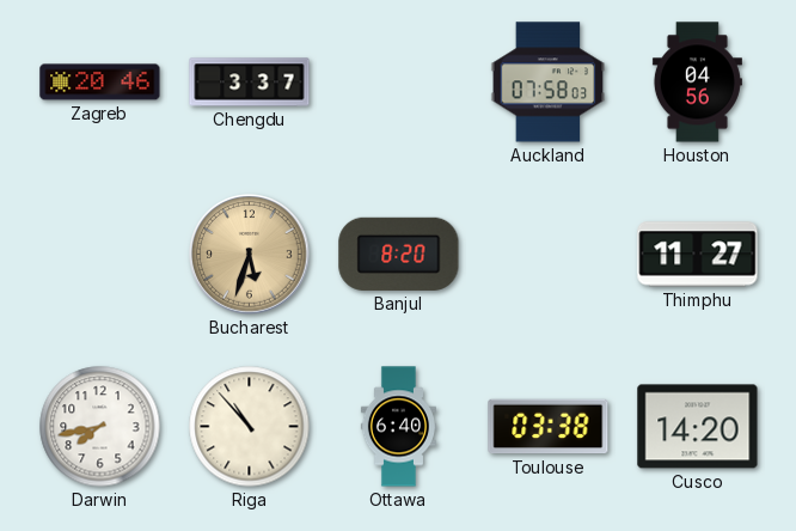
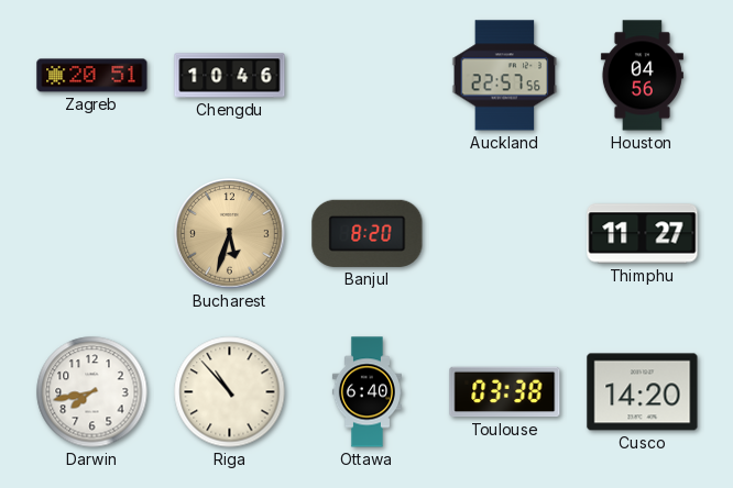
Zagreb: 20:46 -> 20:51
Chengdu: 3:37 -> 10:46
Auckland: 07:58 -> 22:57
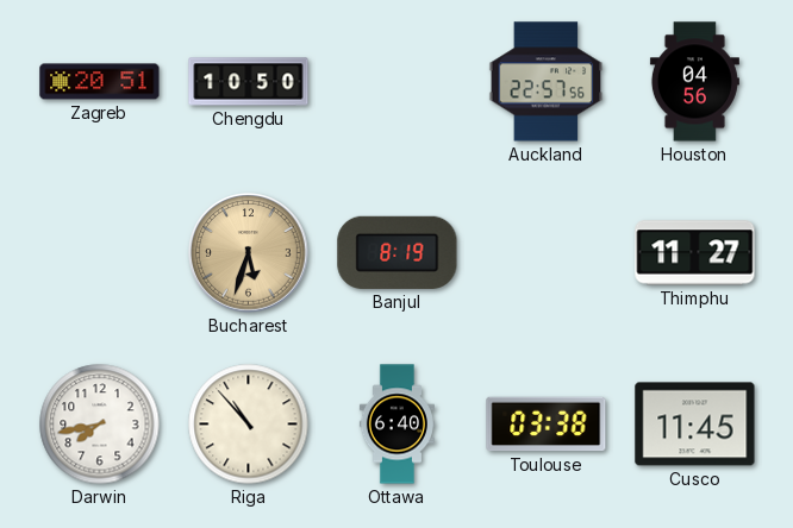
Chengdu: 10:46 -> 10:50
Banjul: 8:20 -> 8:19
Cusco: 14:20 -> 11:45
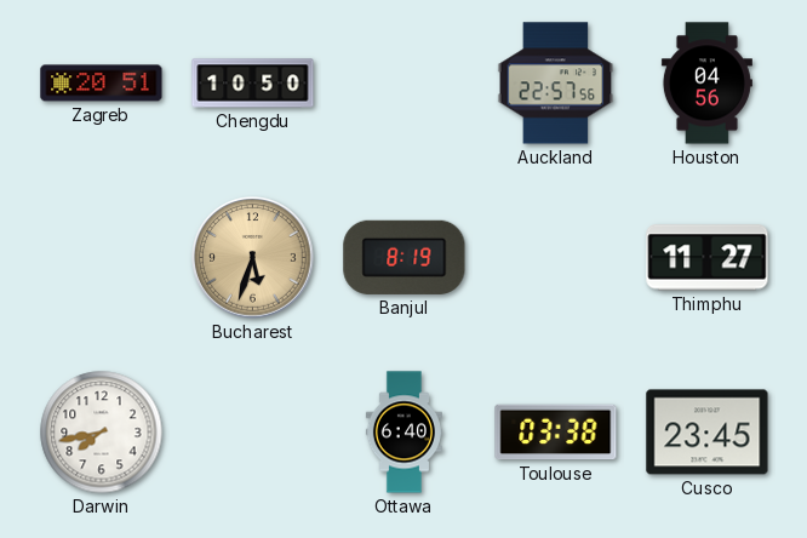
Riga: 10:53 -> none
Cusco: 11:45 -> 23:45
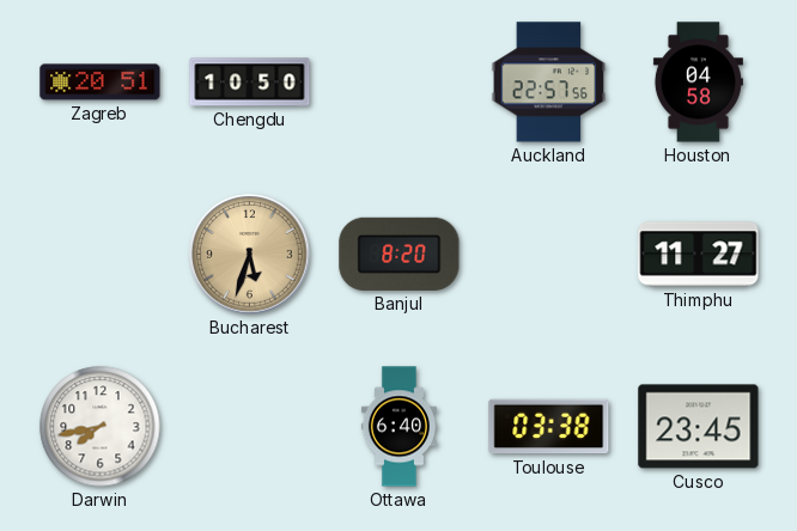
Houston: 04:56 -> 04:58
Banjul: 8:19 -> 8:20
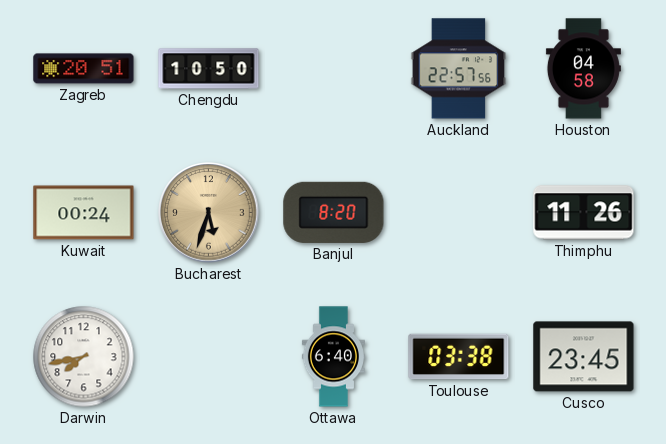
Kuwait: none -> 00:24
Thimphu: 11:27 -> 11:26
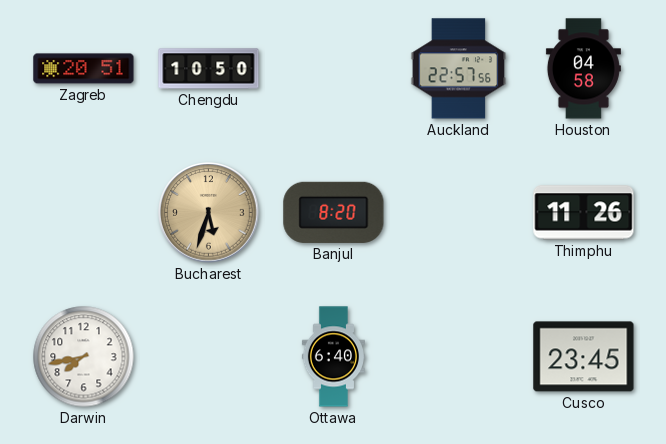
Kuwait: 00:24 -> none
Toulouse: 03:38 -> none
